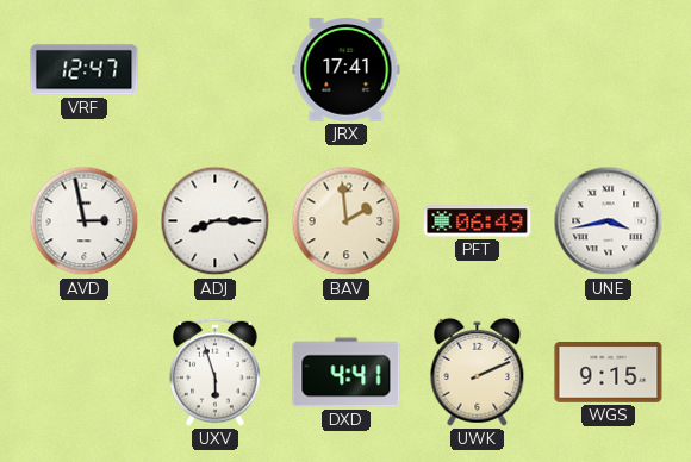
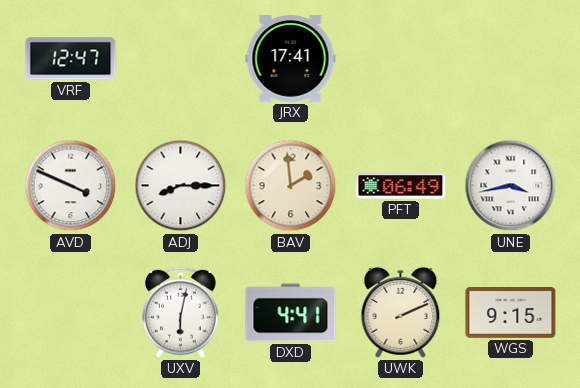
AVD: 2:58 -> 3:49
UXV: 5:57 -> 6:02
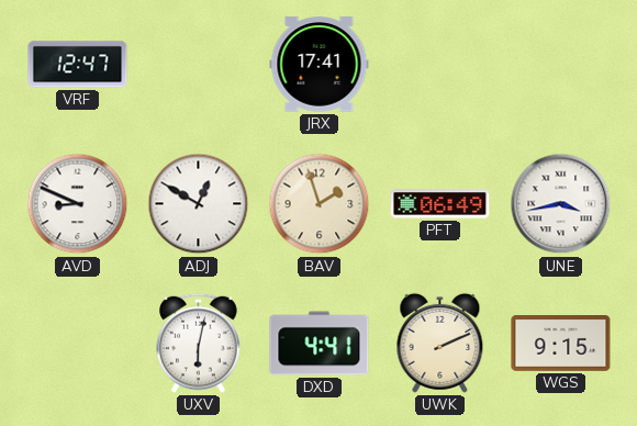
AVD: 3:49 -> 8:49
ADJ: 8:15 -> 12:50
BAV: 1:59 -> 1:57
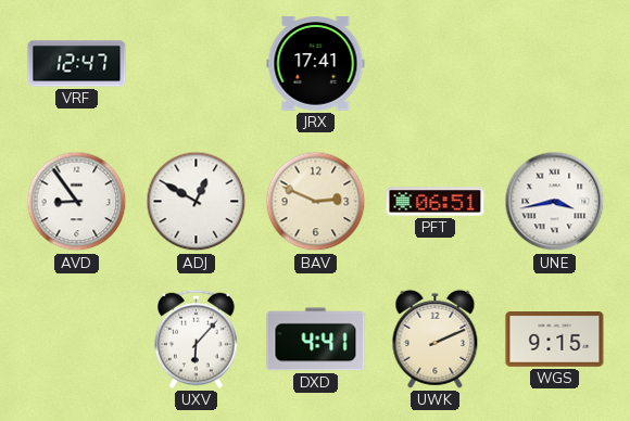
AVD: 8:49 -> 8:54
BAV: 1:57 -> 2:49
PFT: 06:49 -> 06:51
UXV: 6:02 -> 6:07
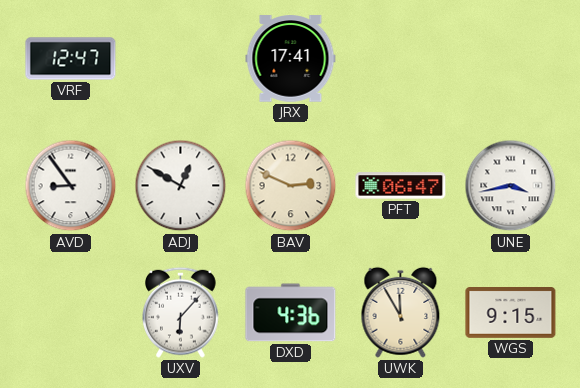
PFT: 06:51 -> 06:47
DXD: 4:41 -> 4:36
UWK: 2:11 -> 11:55
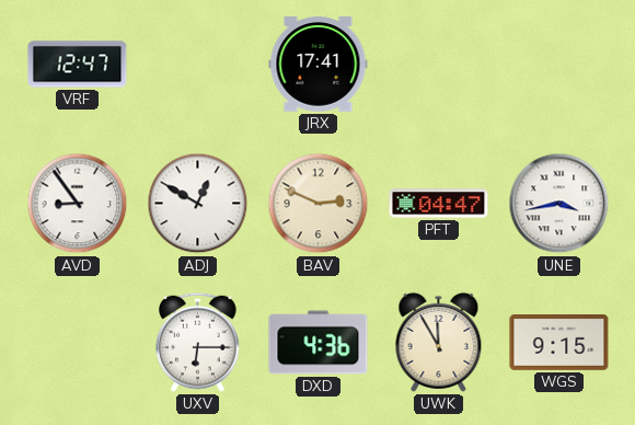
PFT: 06:47 -> 04:47
UXV: 6:07 -> 6:15
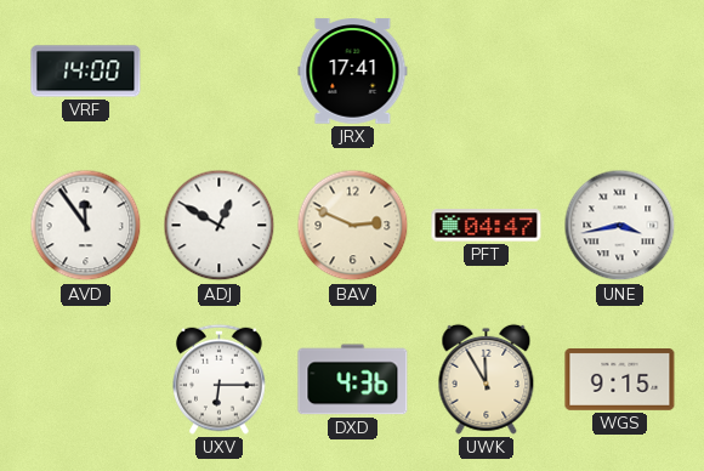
VRF: 12:47 -> 14:00
AVD: 8:54 -> 11:54
